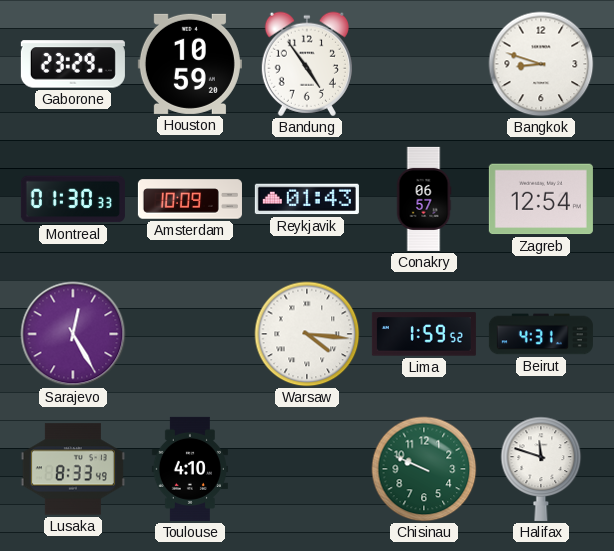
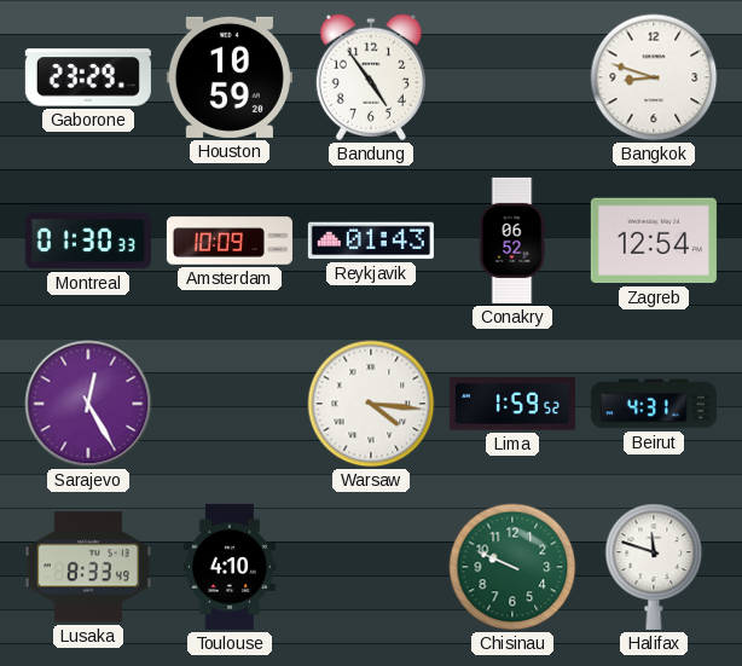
Conakry: 06:57 -> 06:52
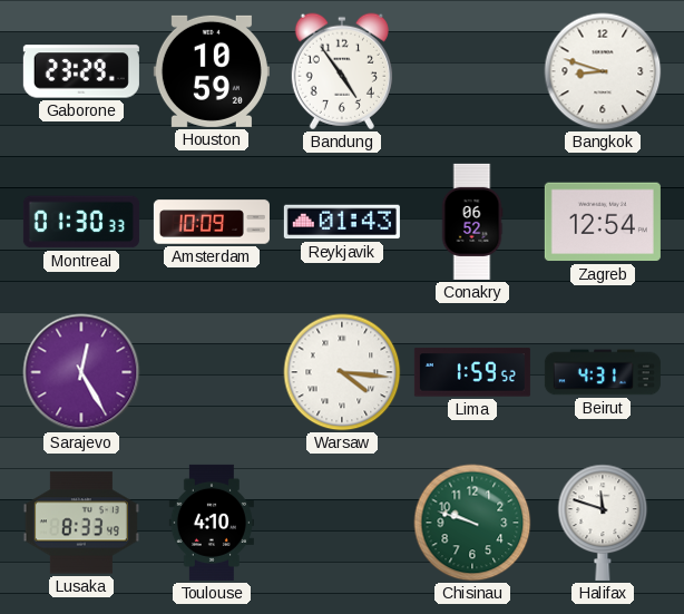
Chisinau: 9:49 -> 9:48
